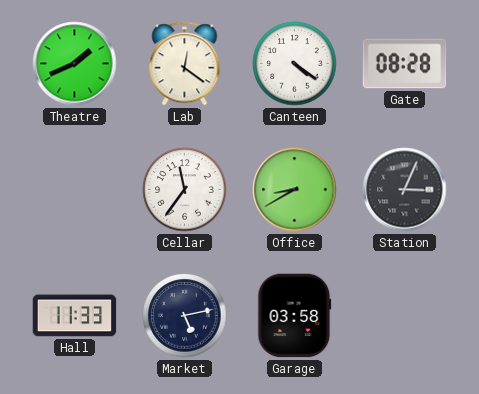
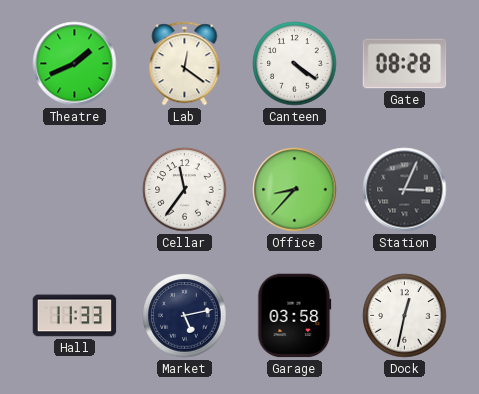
Office: 8:40 -> 8:37
Dock: none -> 12:32
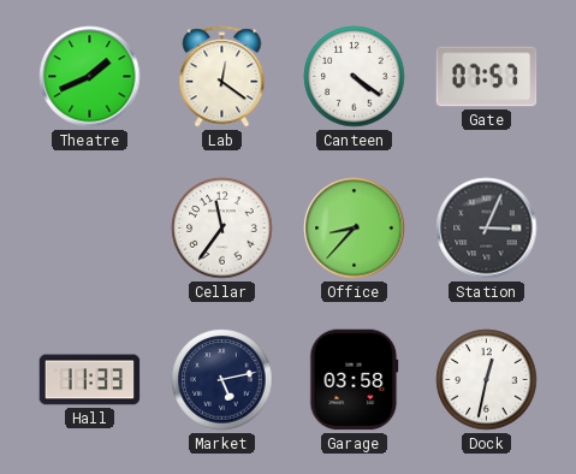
Gate: 08:28 -> 07:57
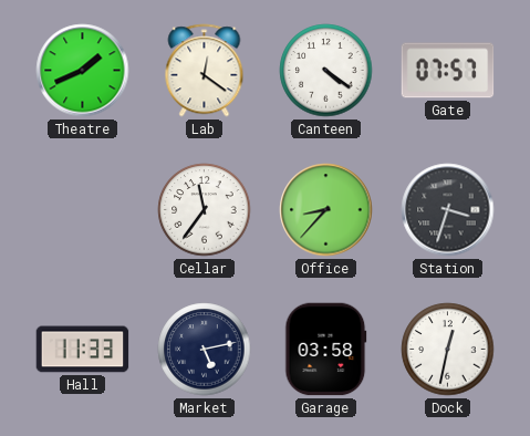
Station: 3:04 -> 3:33
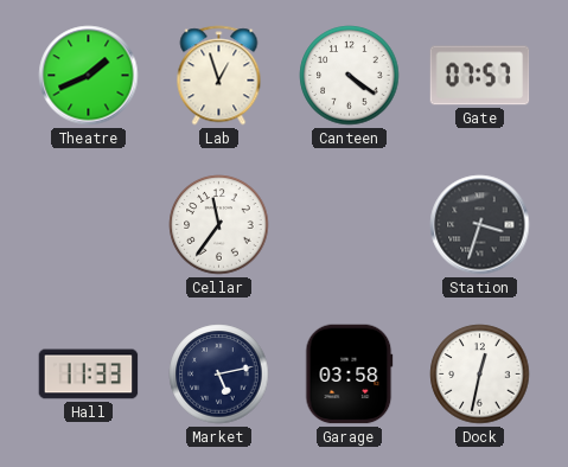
Lab: 12:21 -> 12:57
Office: 8:37 -> none
